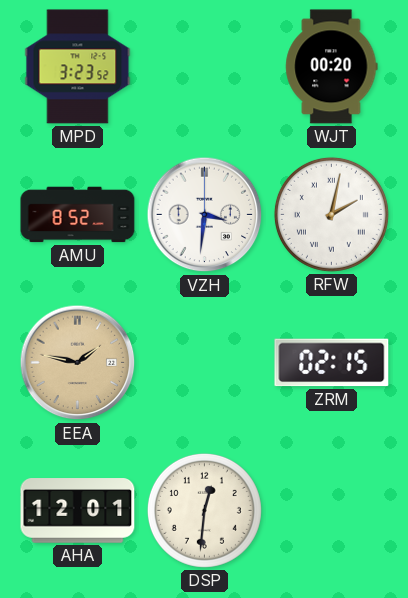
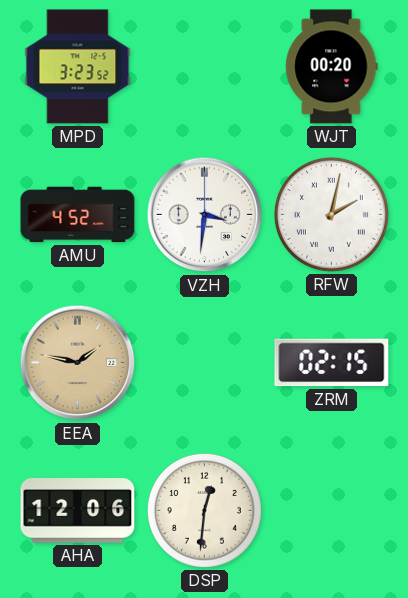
AMU: 8:52 -> 4:52
AHA: 12:01 -> 12:06
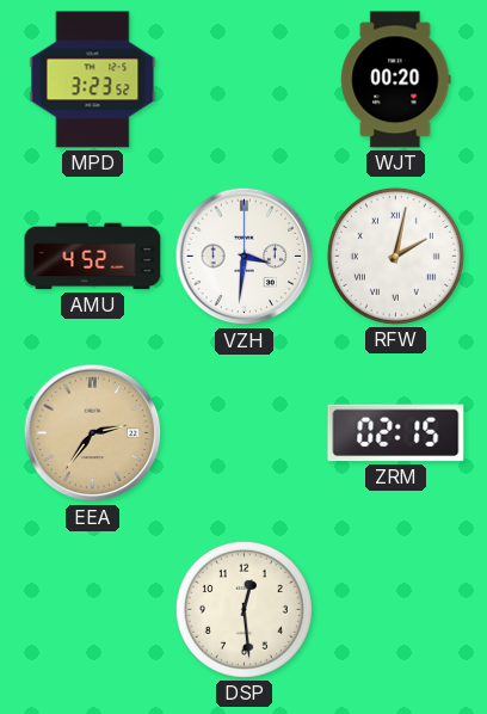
EEA: 1:47 -> 2:36
AHA: 12:06 -> none
DSP: 12:31 -> 12:29
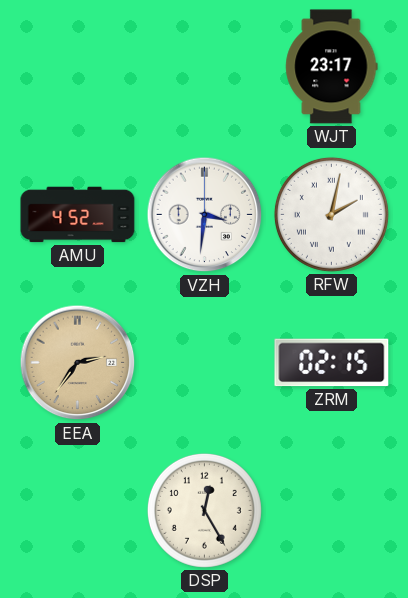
MPD: 3:23 -> none
WJT: 00:20 -> 23:17
DSP: 12:29 -> 12:25
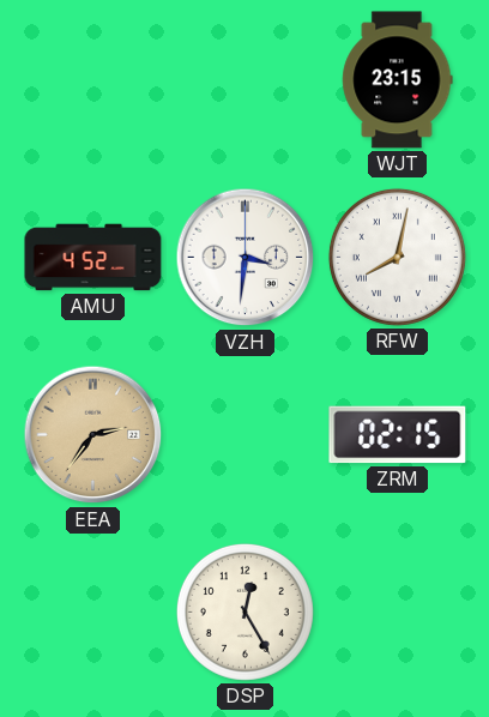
WJT: 23:17 -> 23:15
RFW: 2:02 -> 8:02
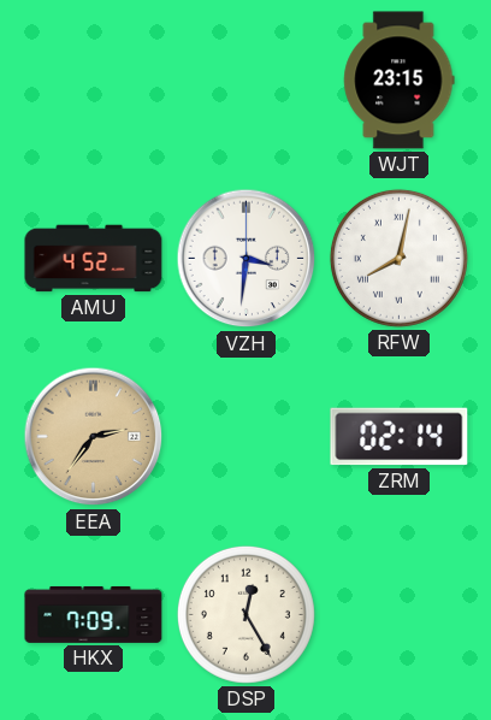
ZRM: 02:15 -> 02:14
HKX: none -> 7:09
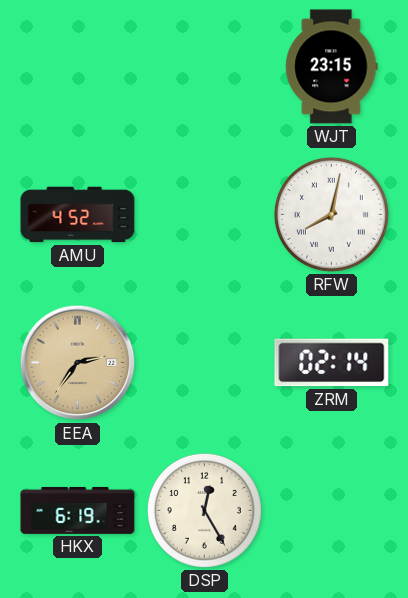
VZH: 3:31 -> none
HKX: 7:09 -> 6:19
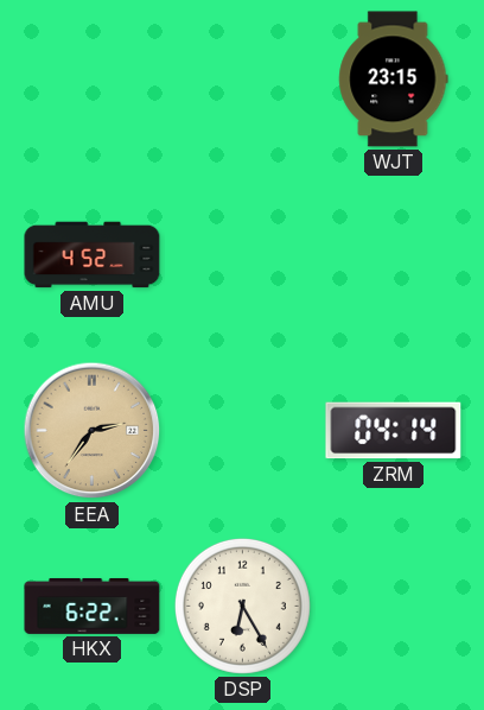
RFW: 8:02 -> none
ZRM: 02:14 -> 04:14
HKX: 6:19 -> 6:22
DSP: 12:25 -> 6:25
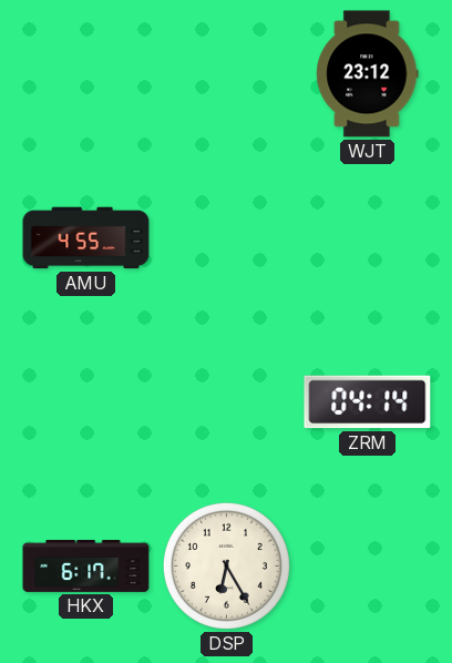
WJT: 23:15 -> 23:12
AMU: 4:52 -> 4:55
EEA: 2:36 -> none
HKX: 6:22 -> 6:17
